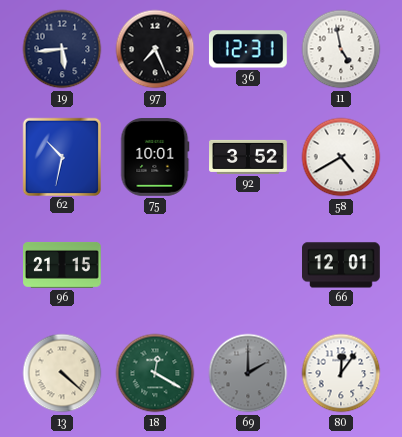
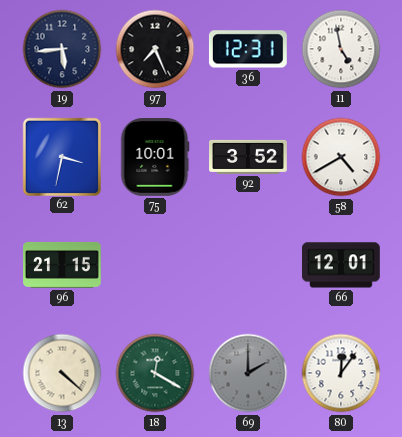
62: 10:32 -> 3:32
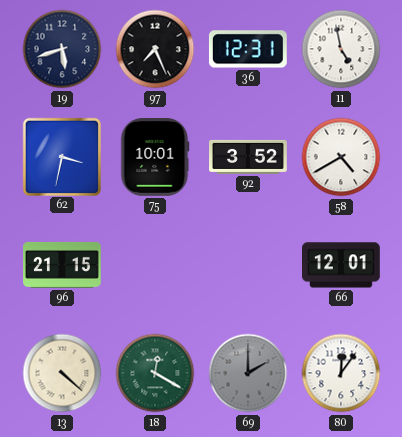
19: 5:44 -> 5:42
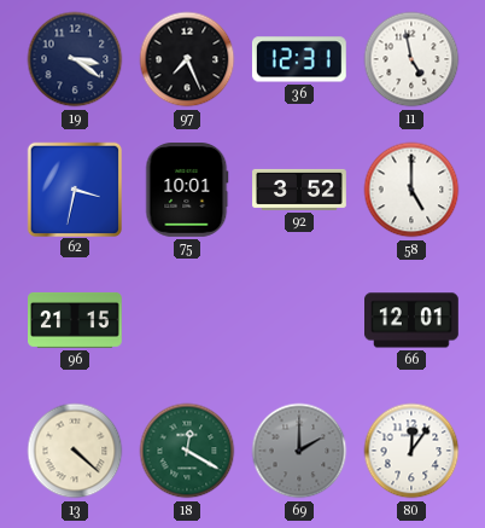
19: 5:42 -> 3:21
58: 4:40 -> 5:00
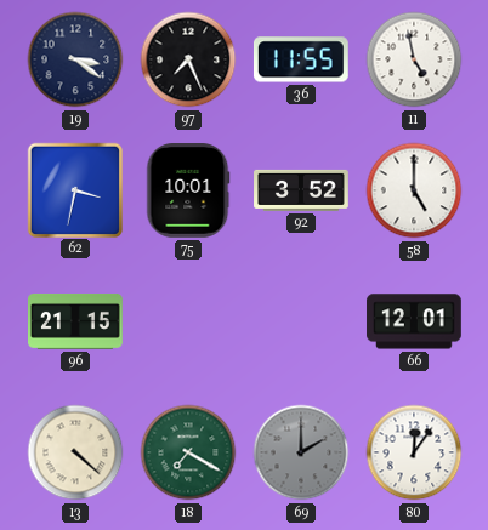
36: 12:31 -> 11:55
18: 12:20 -> 7:20
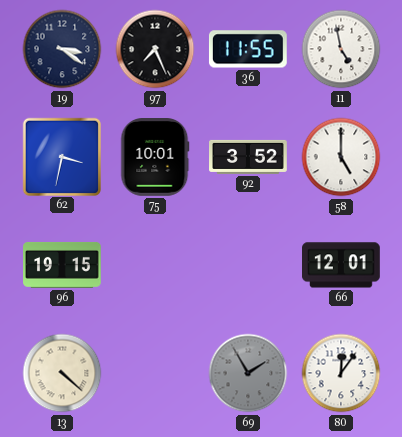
96: 21:15 -> 19:15
18: 7:20 -> none
69: 2:00 -> 1:55
